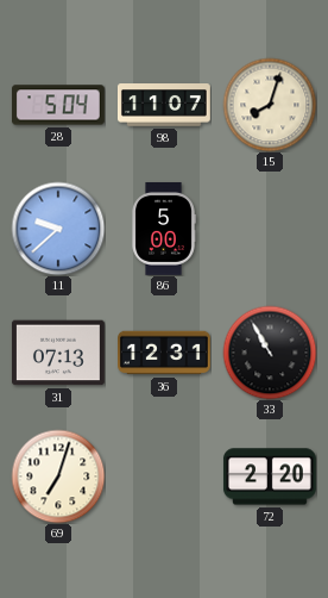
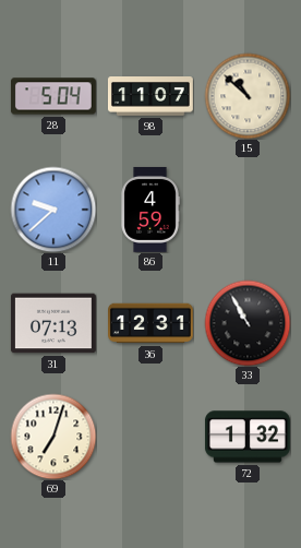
15: 8:03 -> 10:52
86: 5:00 -> 4:59
72: 2:20 -> 1:32
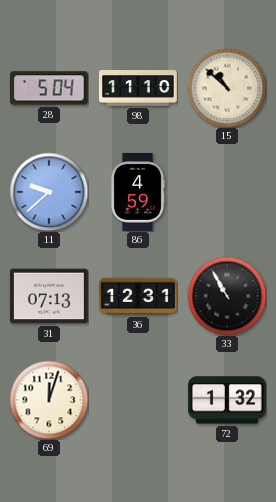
98: 11:07 -> 11:10
69: 7:03 -> 12:03
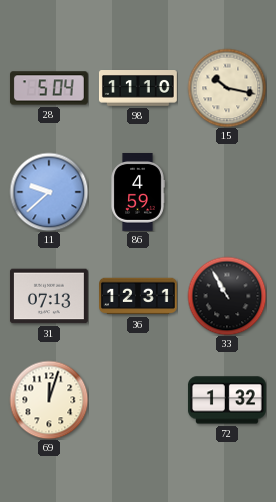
15: 10:52 -> 10:17
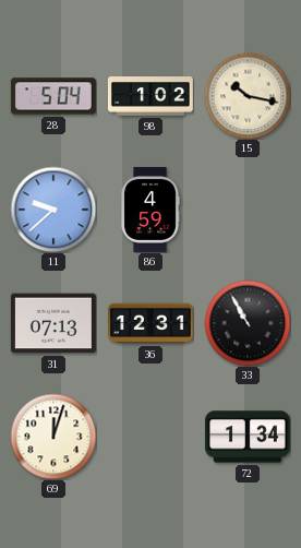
98: 11:10 -> 1:02
72: 1:32 -> 1:34
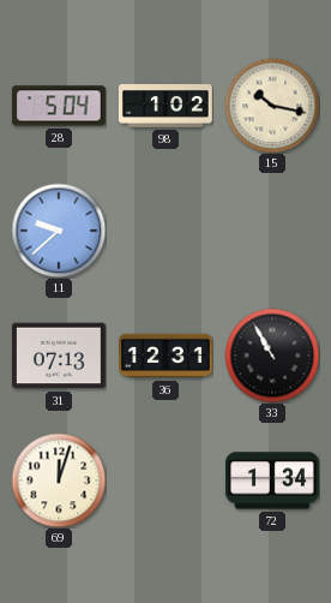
86: 4:59 -> none
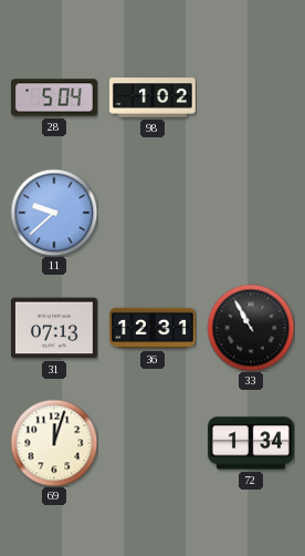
15: 10:17 -> none
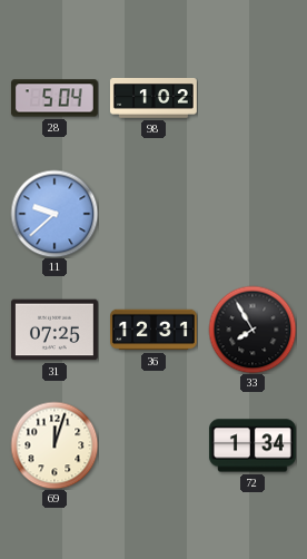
31: 07:13 -> 07:25
33: 10:55 -> 7:55
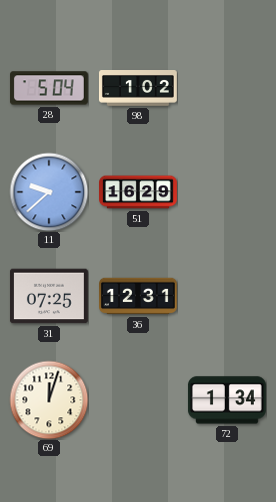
51: none -> 16:29
33: 7:55 -> none
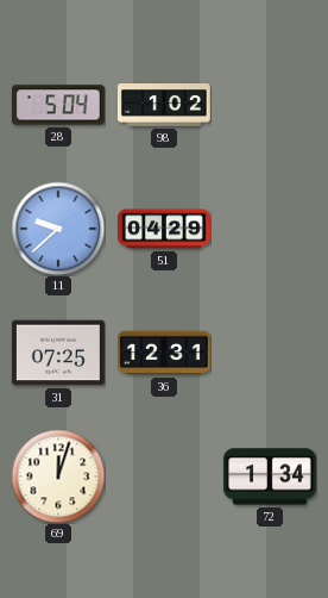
51: 16:29 -> 04:29
